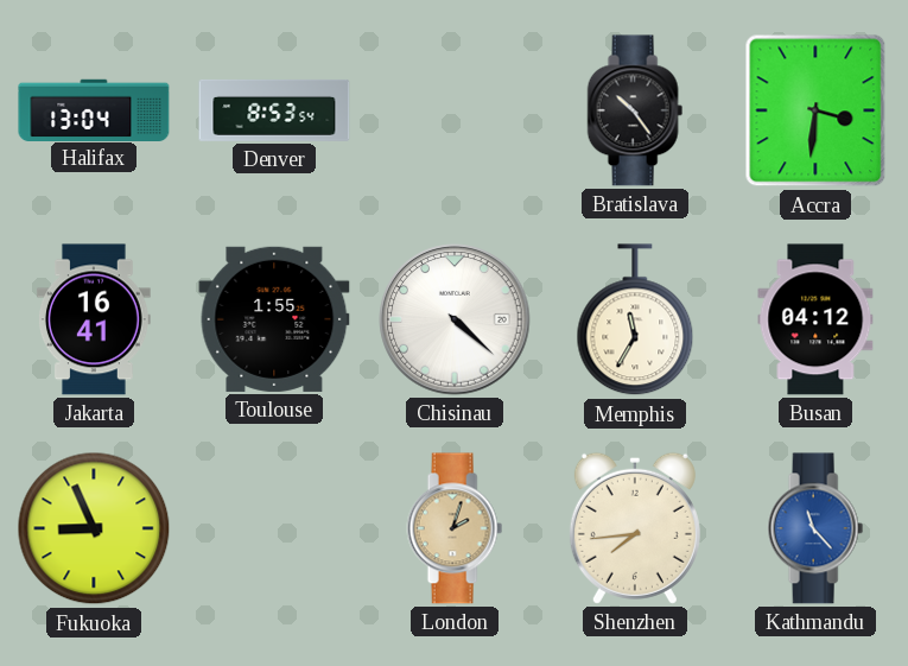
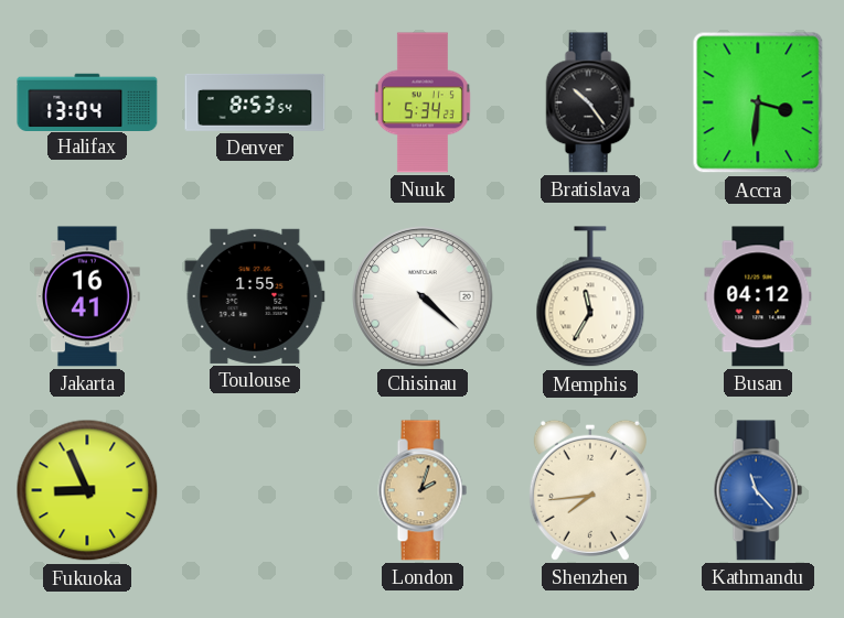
Nuuk: none -> 5:34
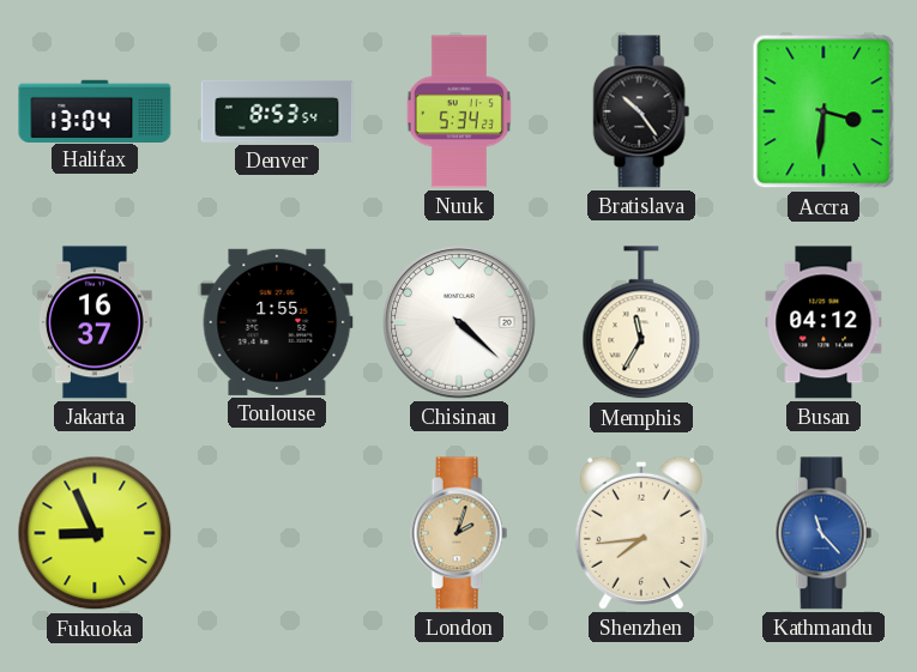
Jakarta: 16:41 -> 16:37
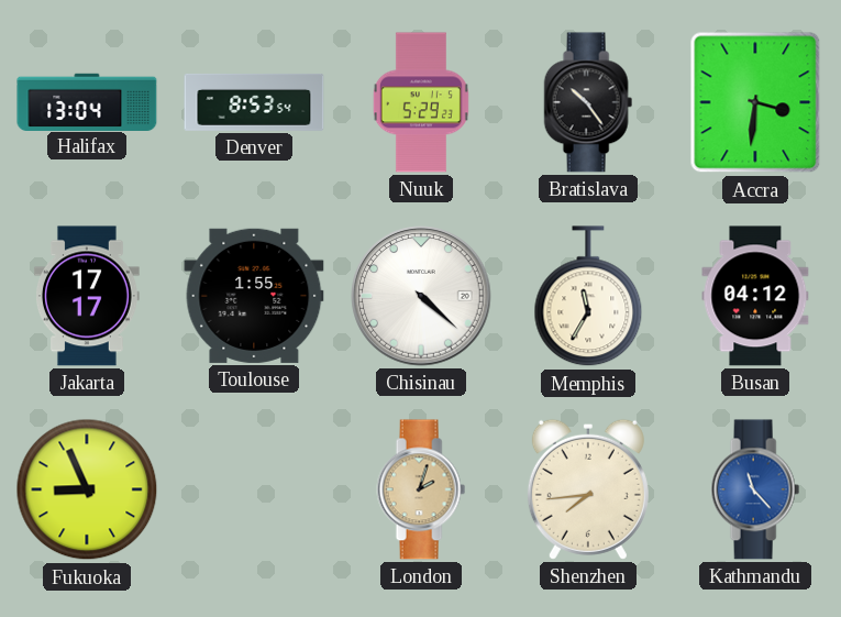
Nuuk: 5:34 -> 5:29
Jakarta: 16:37 -> 17:17
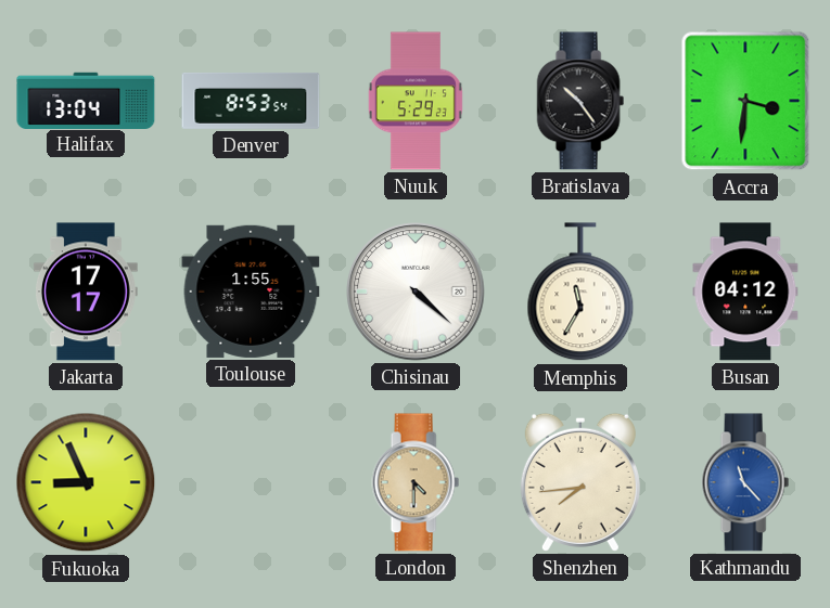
London: 2:03 -> 4:30
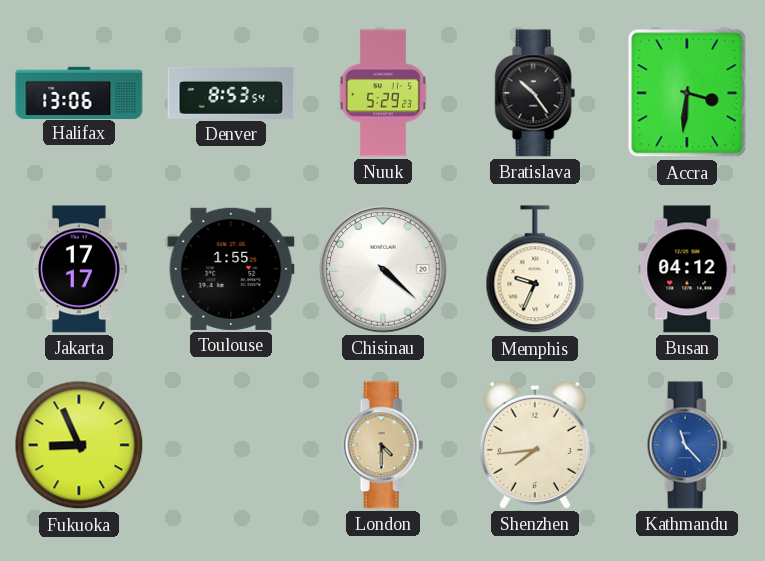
Halifax: 13:04 -> 13:06
Memphis: 11:35 -> 9:34
